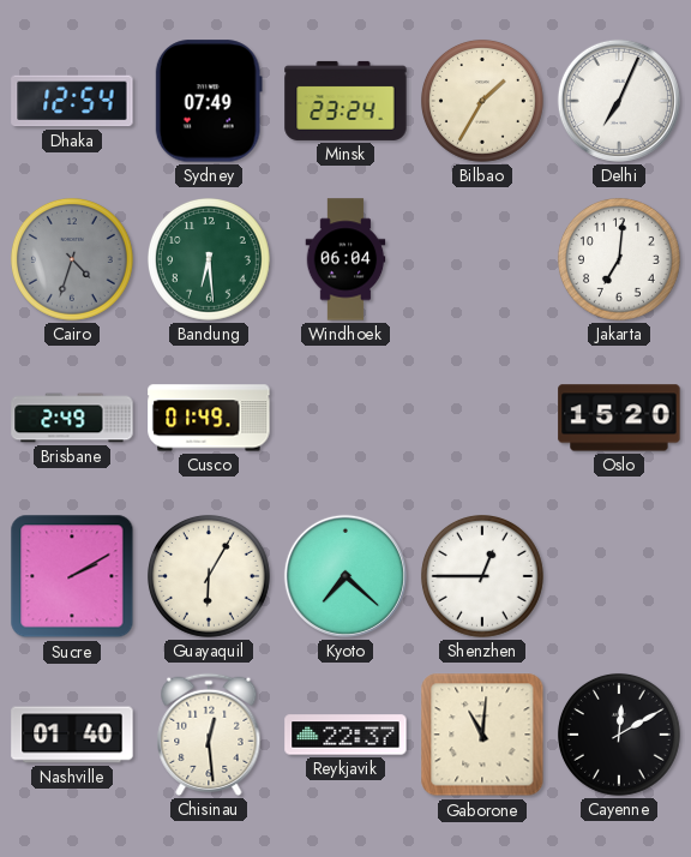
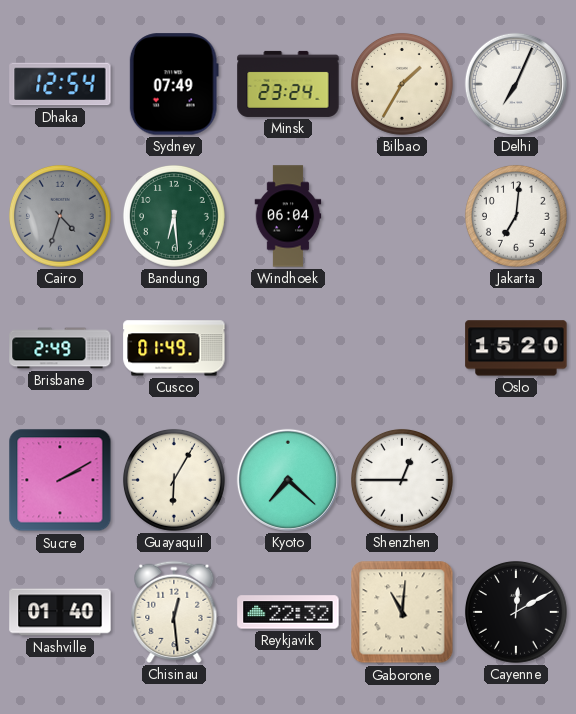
Reykjavik: 22:37 -> 22:32
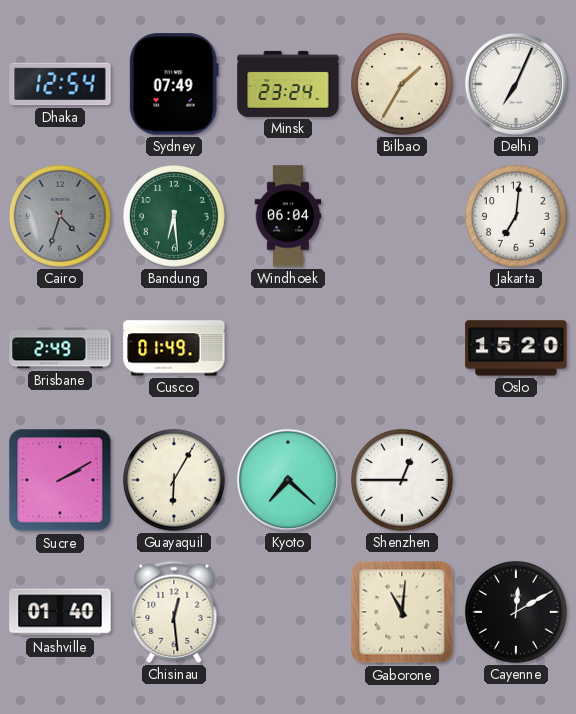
Reykjavik: 22:32 -> none
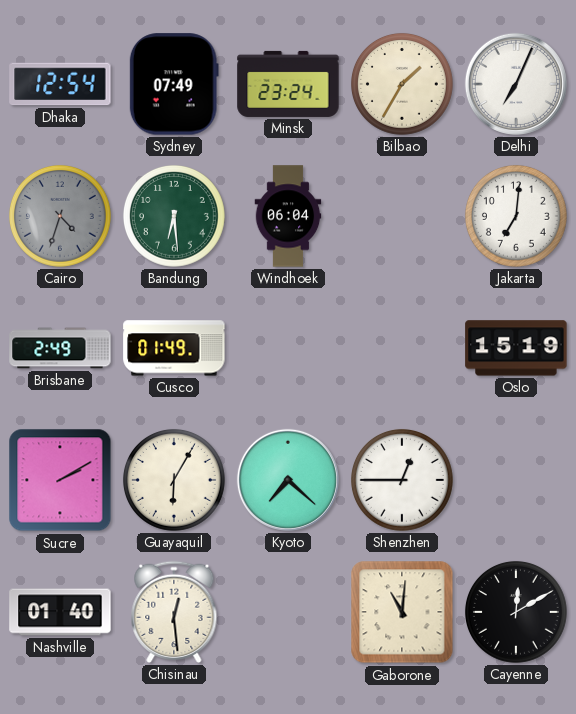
Oslo: 15:20 -> 15:19
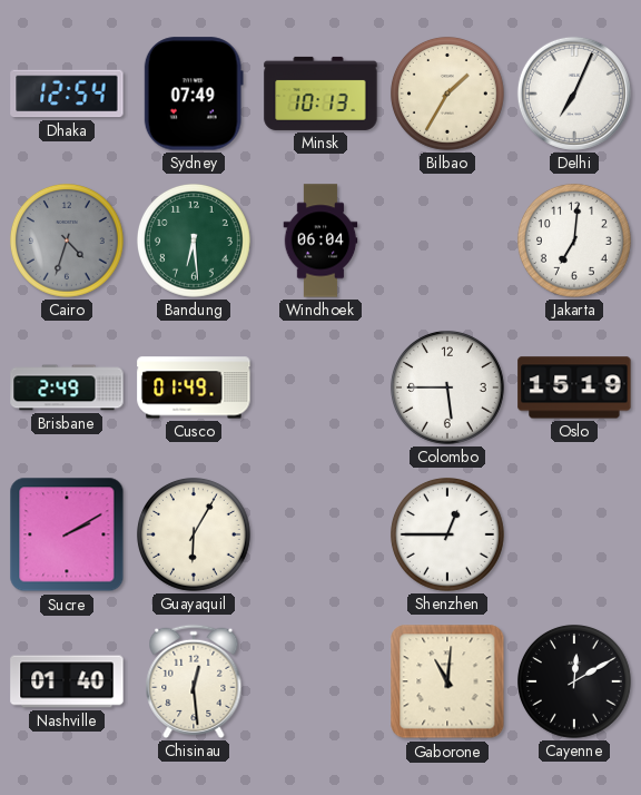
Minsk: 23:24 -> 10:13
Colombo: none -> 5:45
Kyoto: 7:22 -> none
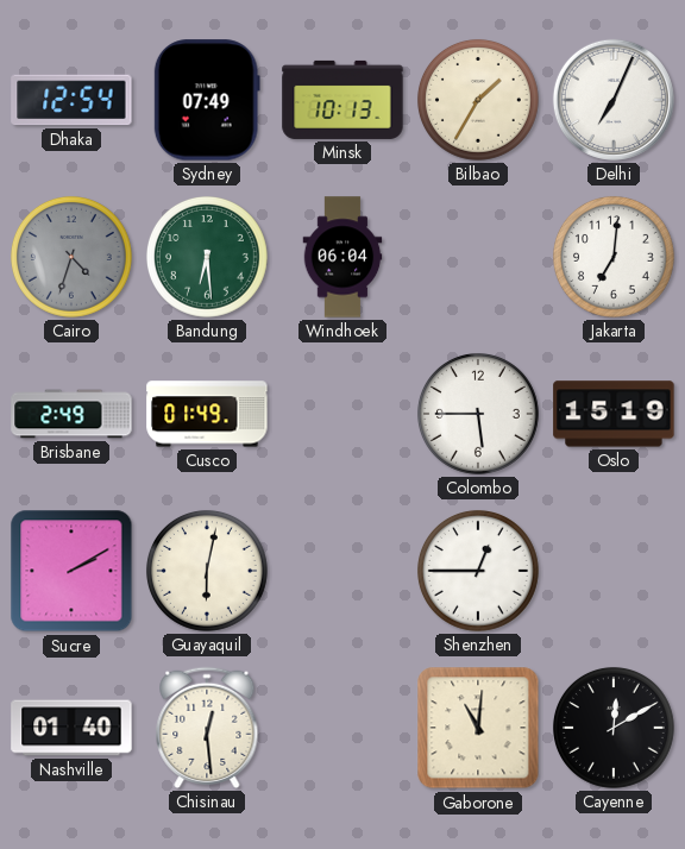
Guayaquil: 6:05 -> 6:02
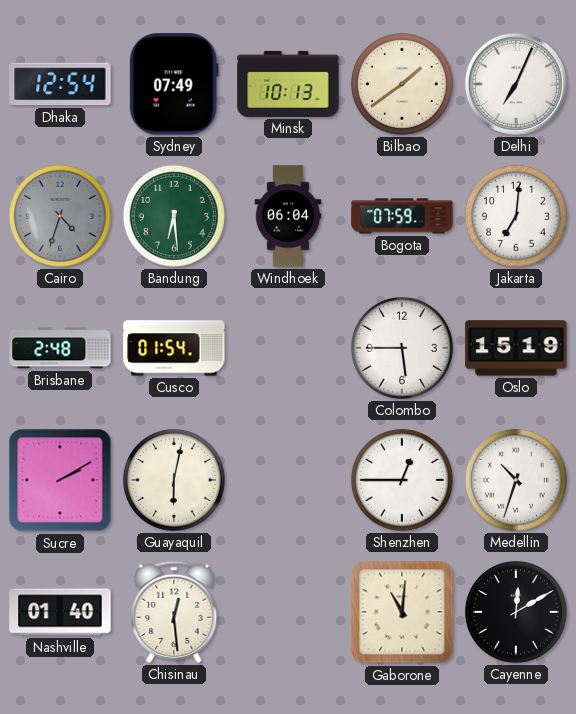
Bilbao: 1:35 -> 1:39
Bogota: none -> 07:59
Brisbane: 2:49 -> 2:48
Cusco: 01:49 -> 01:54
Medellin: none -> 10:33
